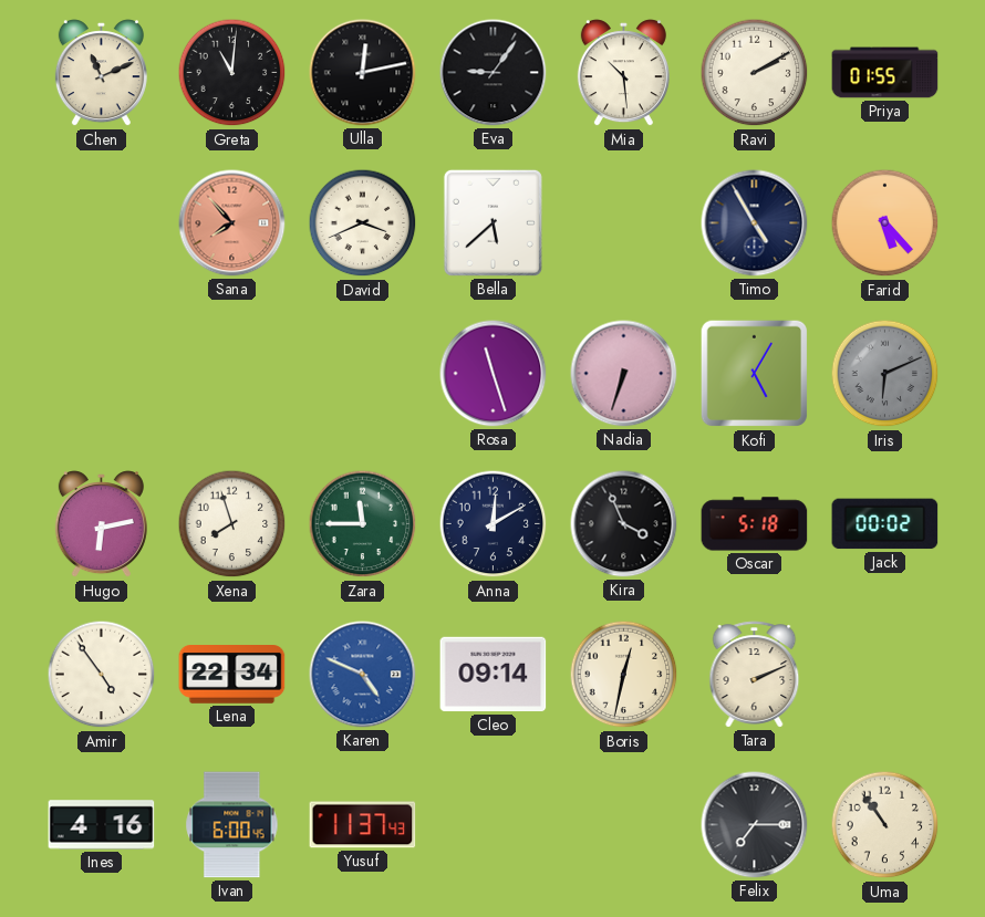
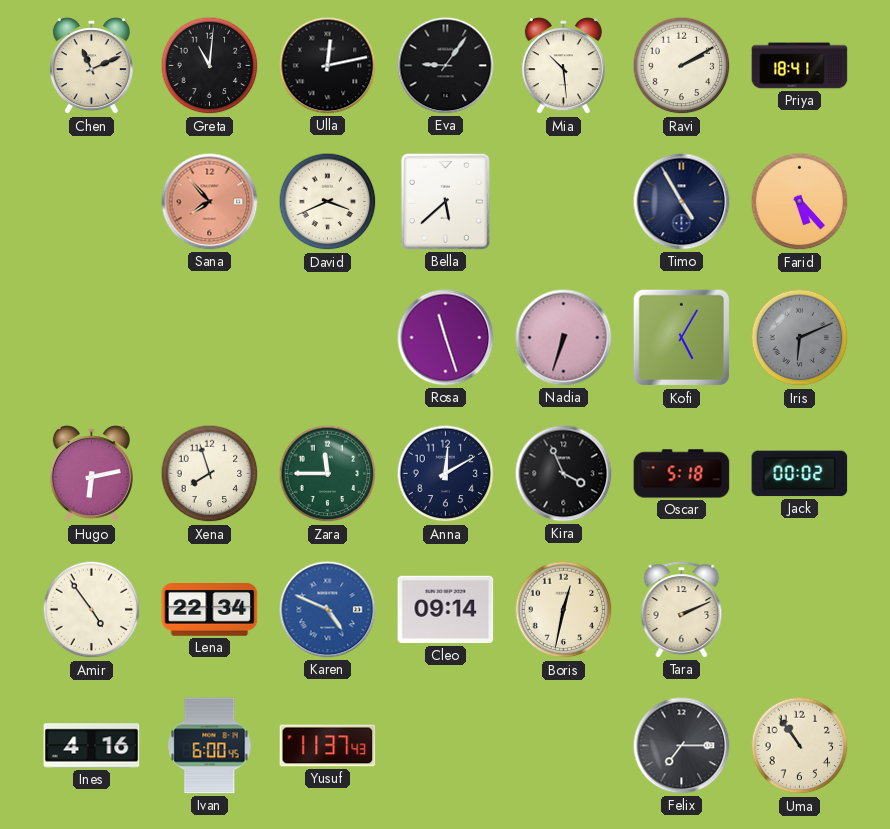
Priya: 01:55 -> 18:41
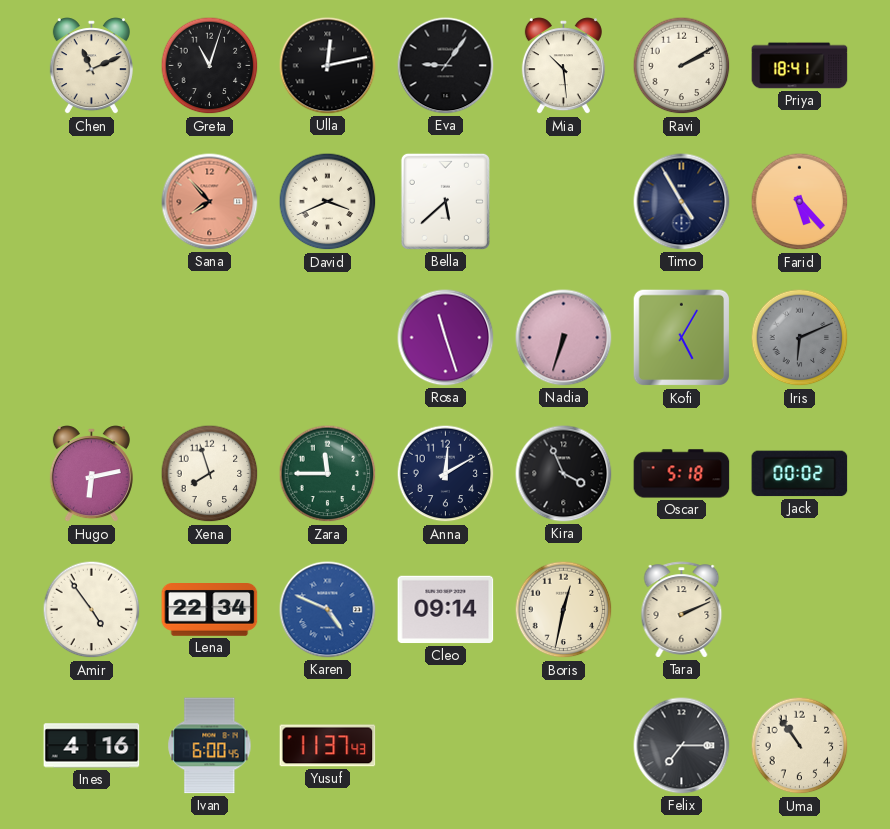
Greta: 11:01 -> 11:03
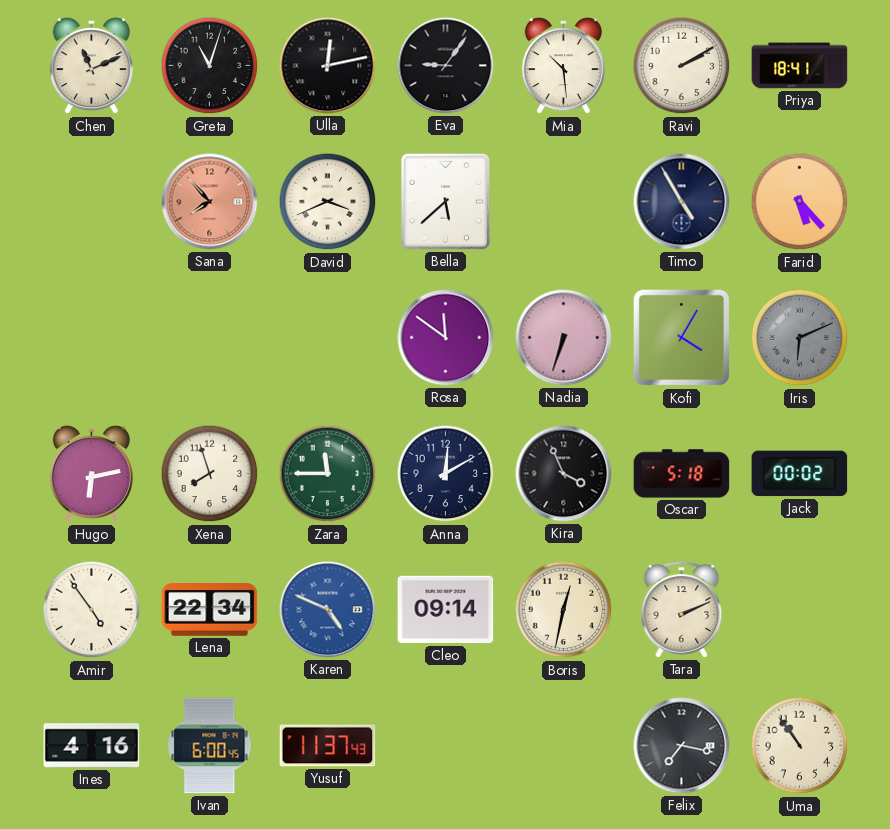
Rosa: 11:27 -> 11:51
Kofi: 5:05 -> 4:05
Felix: 7:15 -> 7:17
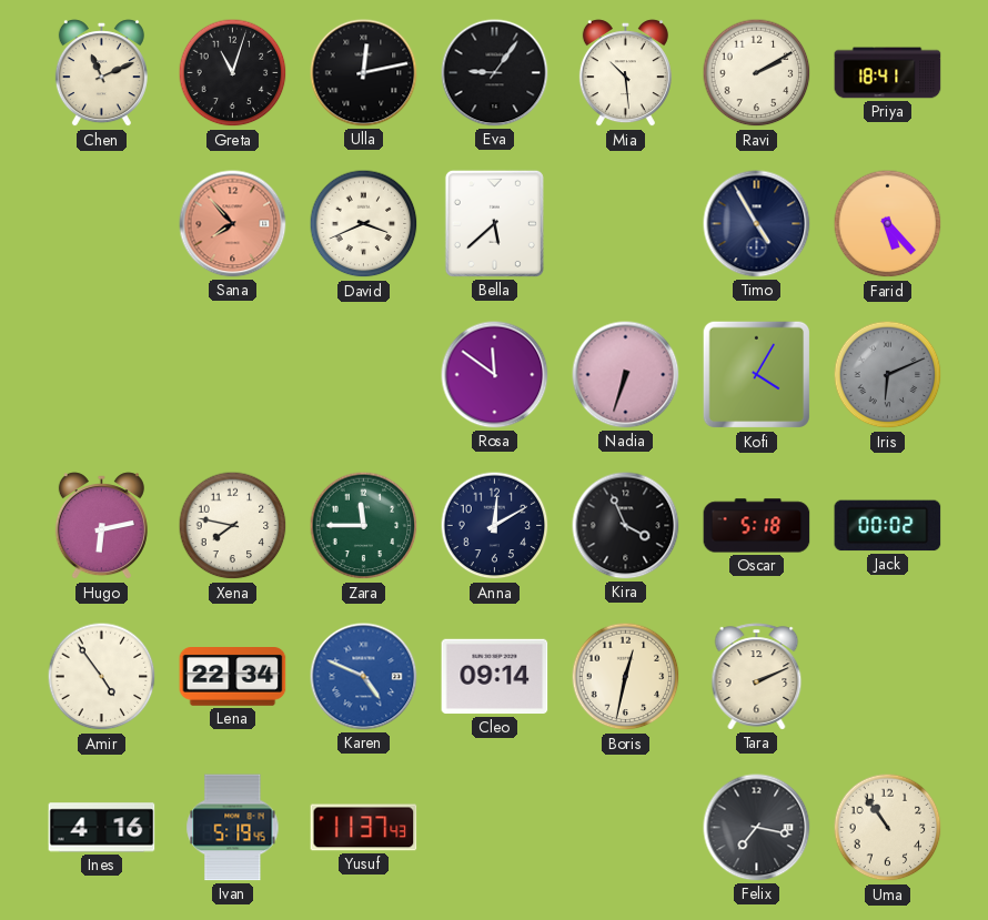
Xena: 7:57 -> 7:47
Ivan: 6:00 -> 5:19
